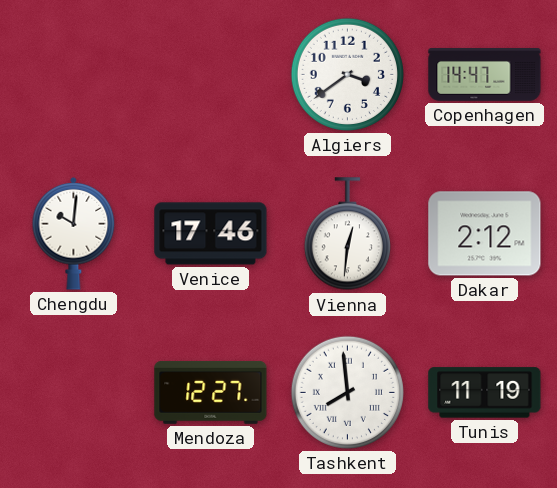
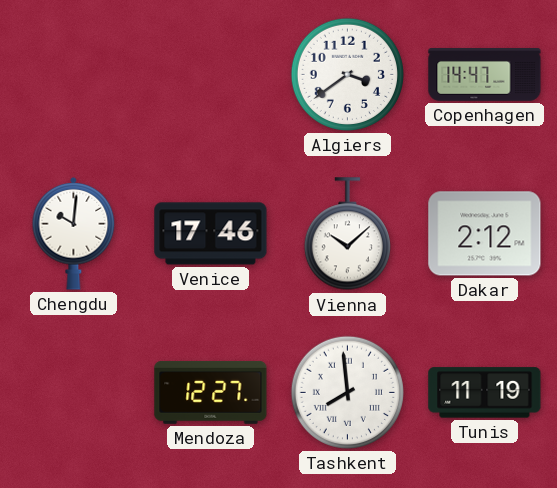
Vienna: 12:31 -> 10:08
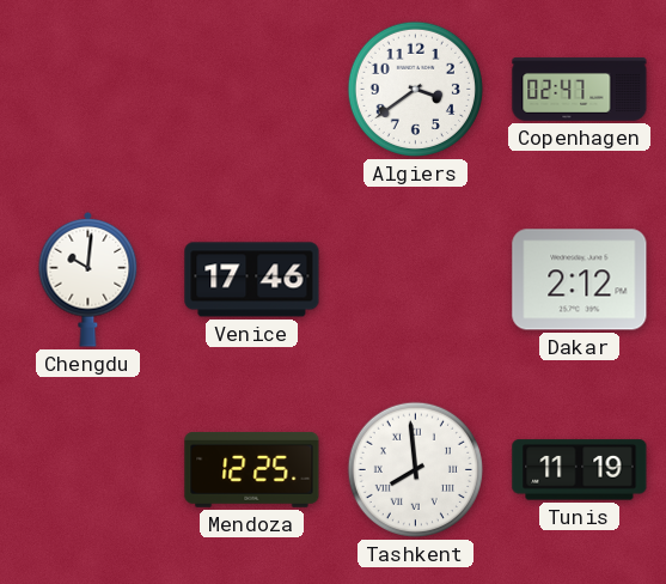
Copenhagen: 14:47 -> 02:47
Vienna: 10:08 -> none
Mendoza: 12:27 -> 12:25
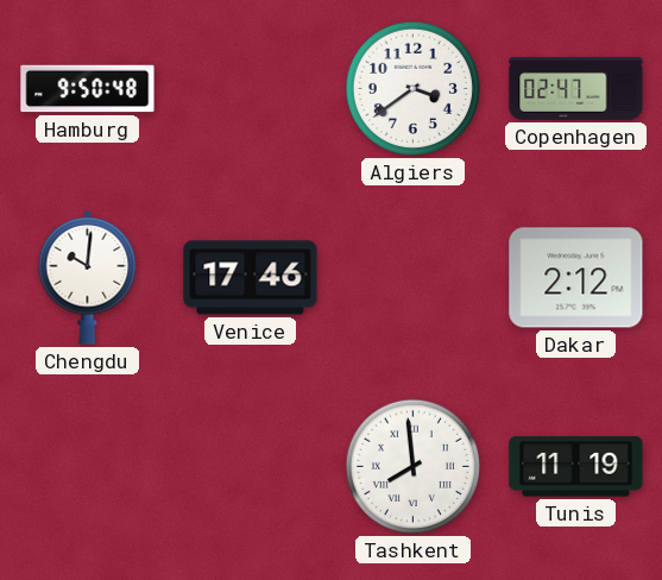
Hamburg: none -> 9:50
Mendoza: 12:25 -> none
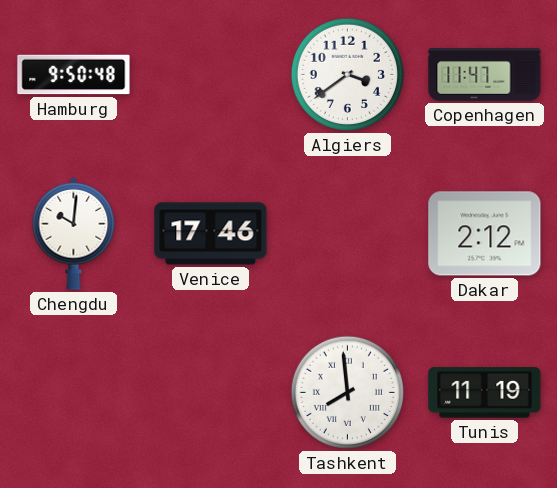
Copenhagen: 02:47 -> 11:47
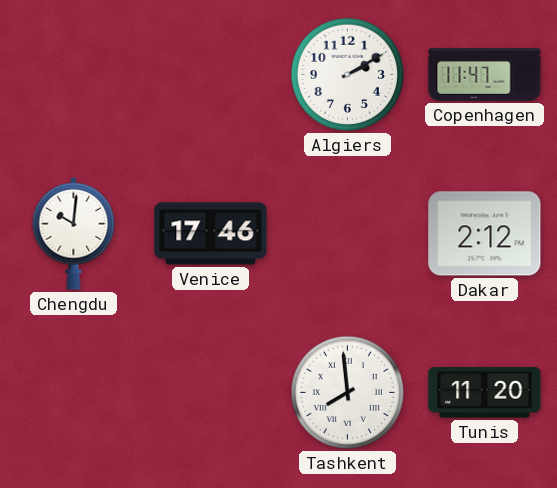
Hamburg: 9:50 -> none
Algiers: 3:39 -> 2:10
Tunis: 11:19 -> 11:20
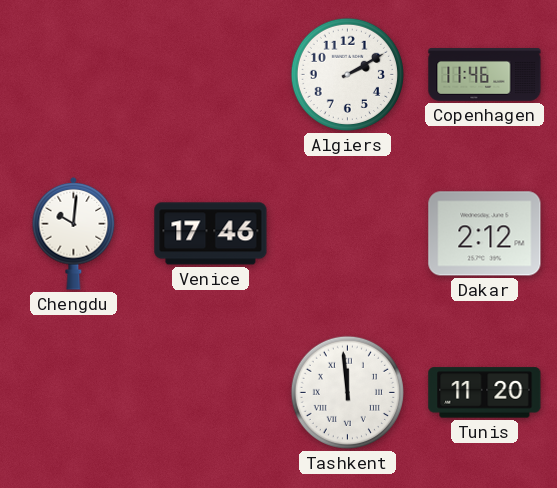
Copenhagen: 11:47 -> 11:46
Tashkent: 7:59 -> 11:59
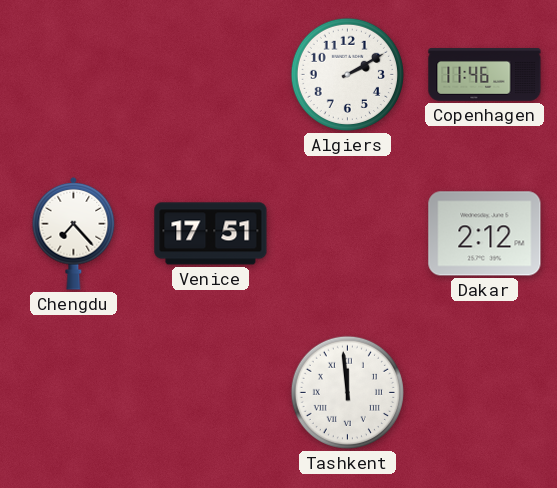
Chengdu: 10:01 -> 7:23
Venice: 17:46 -> 17:51
Tunis: 11:20 -> none
